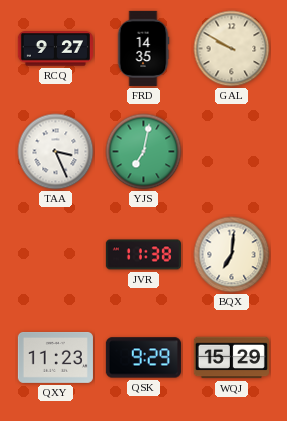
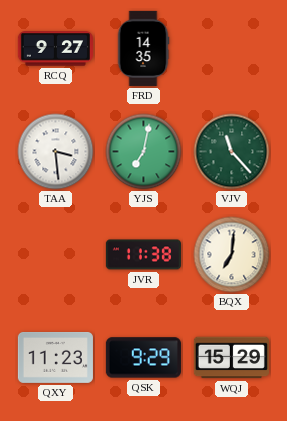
GAL: 9:50 -> none
TAA: 3:26 -> 3:29
VJV: none -> 11:23
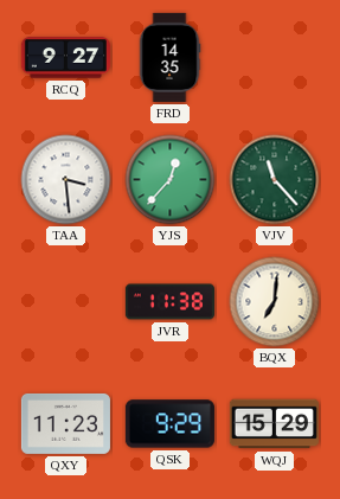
YJS: 7:02 -> 12:37
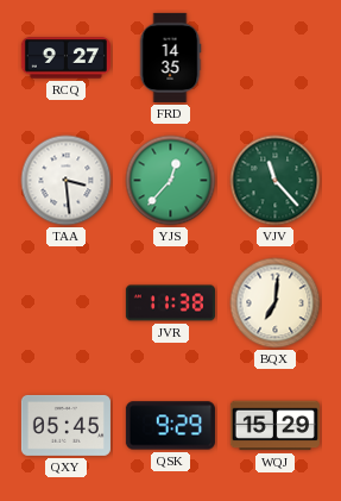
QXY: 11:23 -> 05:45
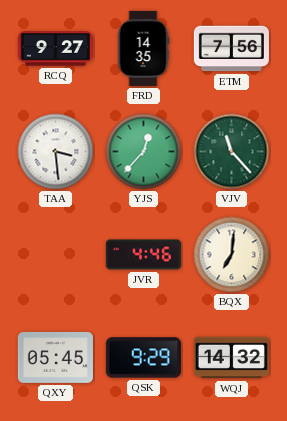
ETM: none -> 7:56
JVR: 11:38 -> 4:46
WQJ: 15:29 -> 14:32
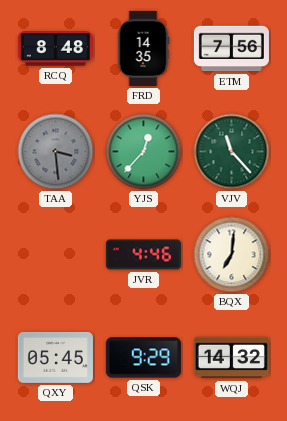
RCQ: 9:27 -> 8:48
TAA dial: white -> grey
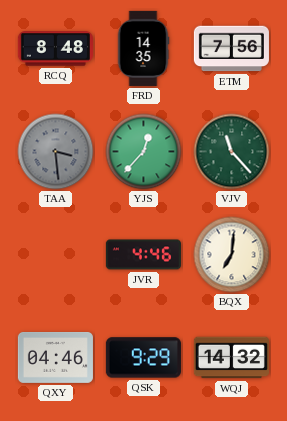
QXY: 05:45 -> 04:46
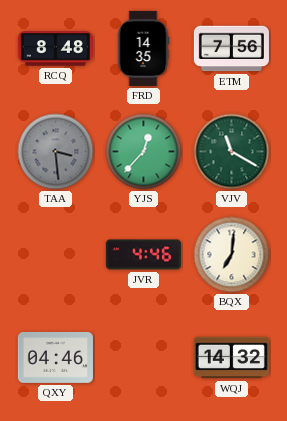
VJV: 11:23 -> 11:20
QSK: 9:29 -> none
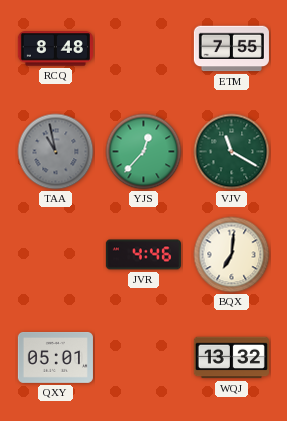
FRD: 14:35 -> none
ETM: 7:56 -> 7:55
TAA: 3:29 -> 10:58
QXY: 04:46 -> 05:01
WQJ: 14:32 -> 13:32
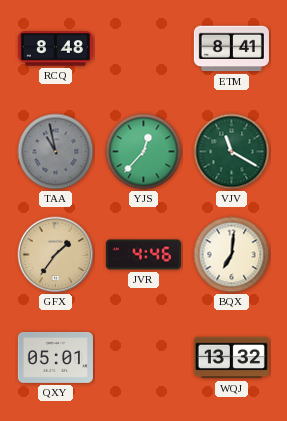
ETM: 7:55 -> 8:41
GFX: none -> 1:36
